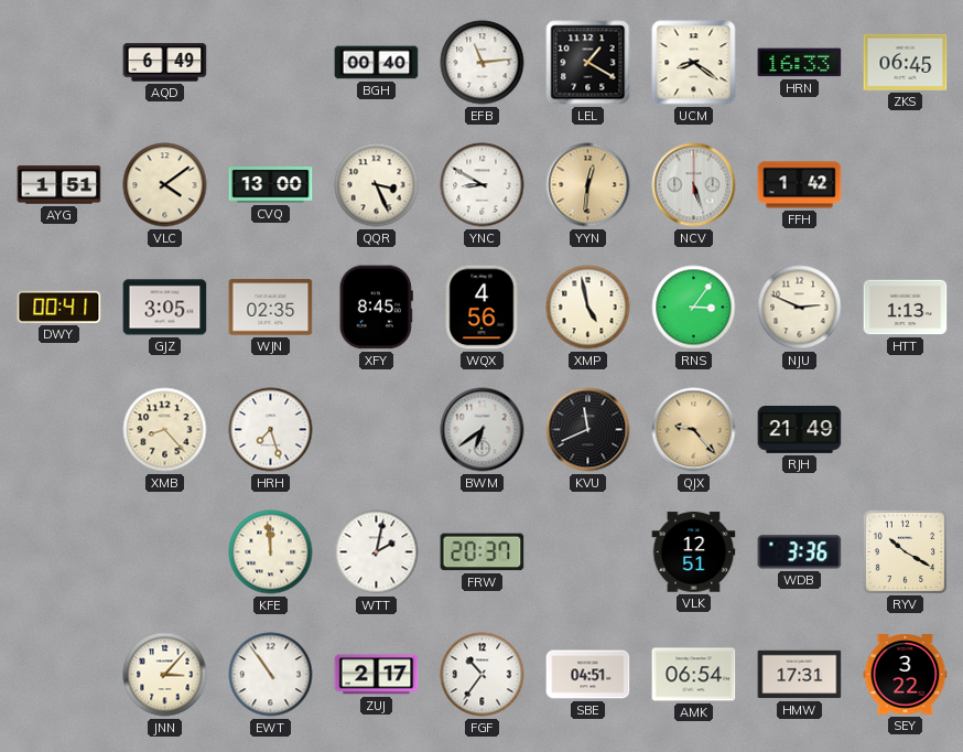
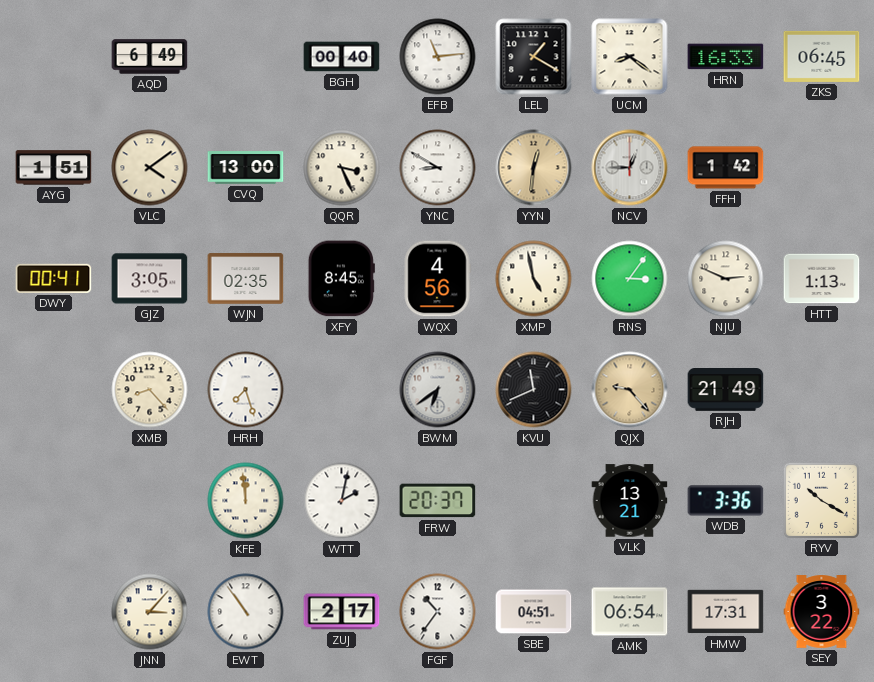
NCV: 5:27 -> 12:45
VLK: 12:51 -> 13:21
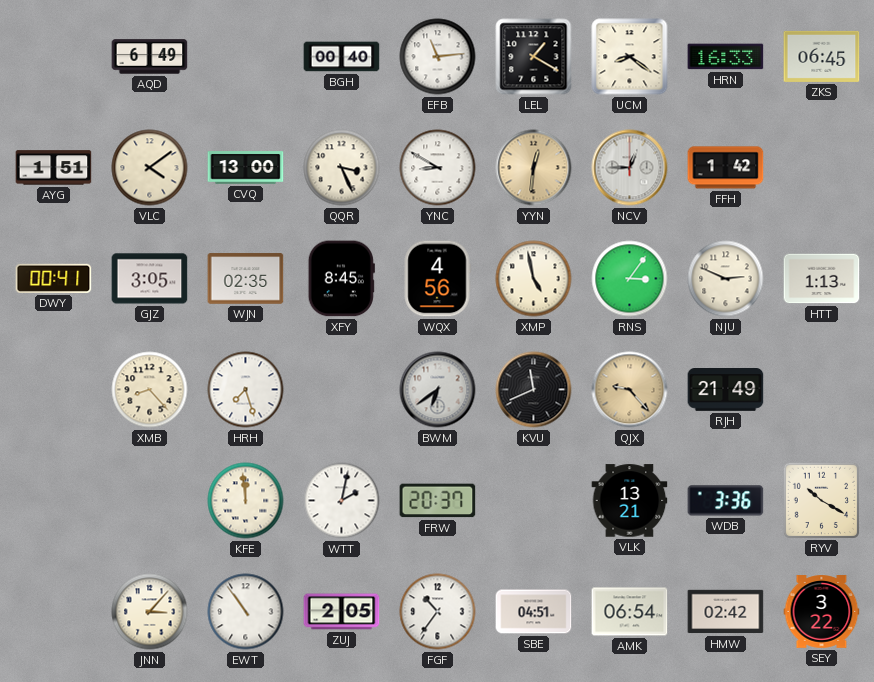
ZUJ: 2:17 -> 2:05
HMW: 17:31 -> 02:42
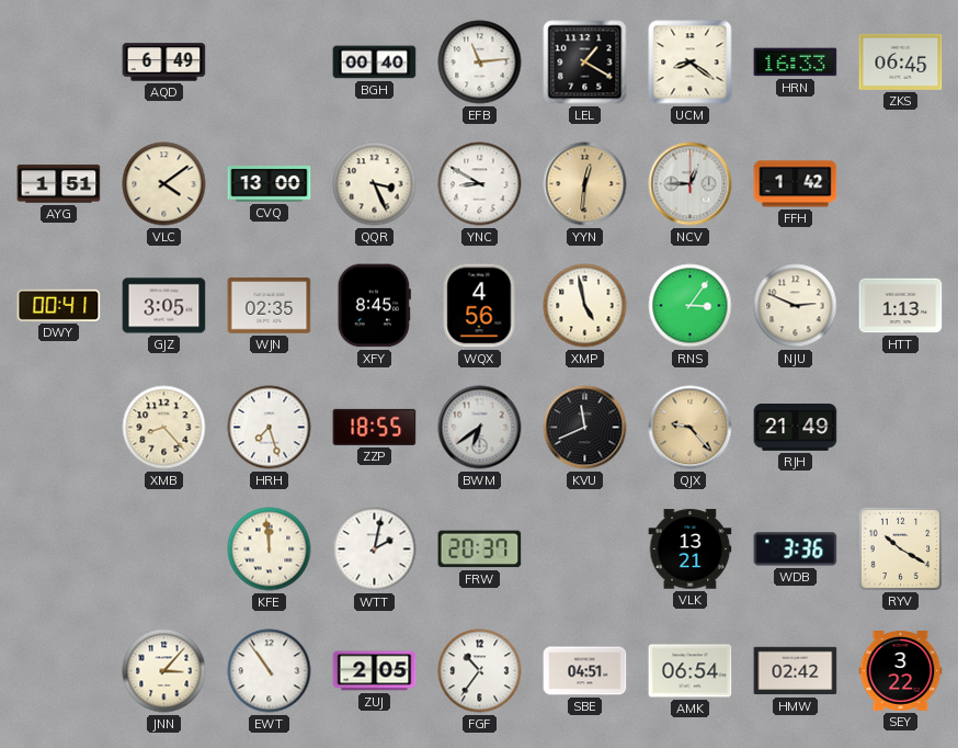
ZZP: none -> 18:55
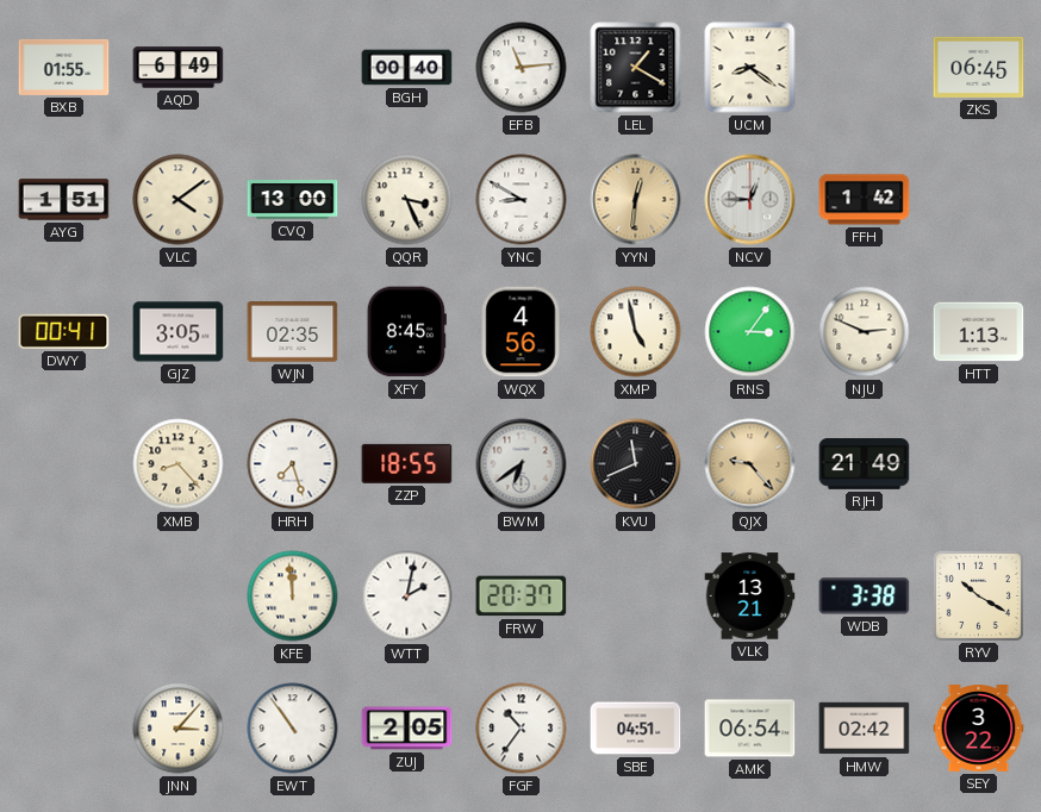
BXB: none -> 01:55
HRN: 16:33 -> none
WDB: 3:36 -> 3:38
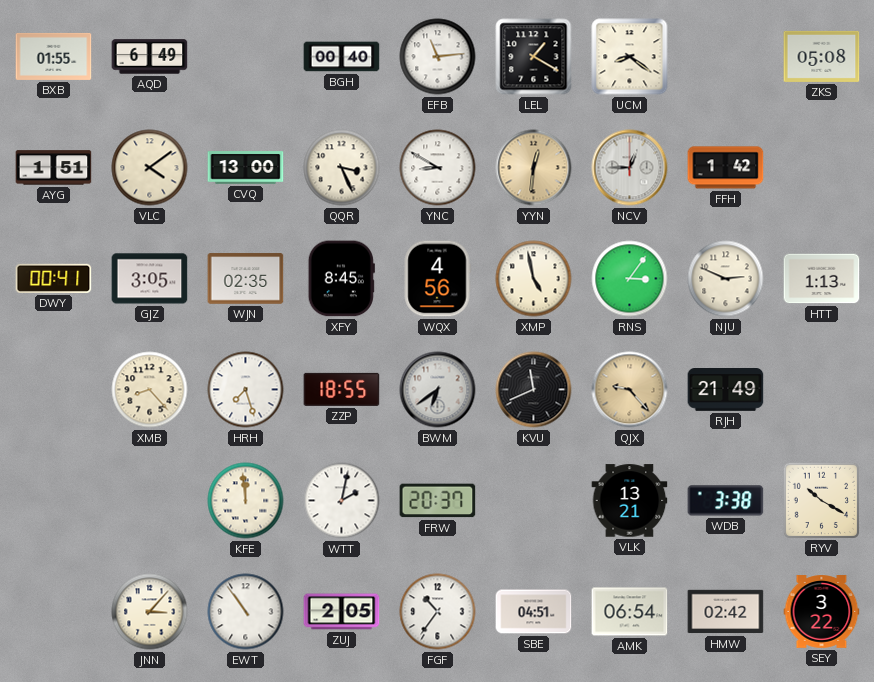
ZKS: 06:45 -> 05:08
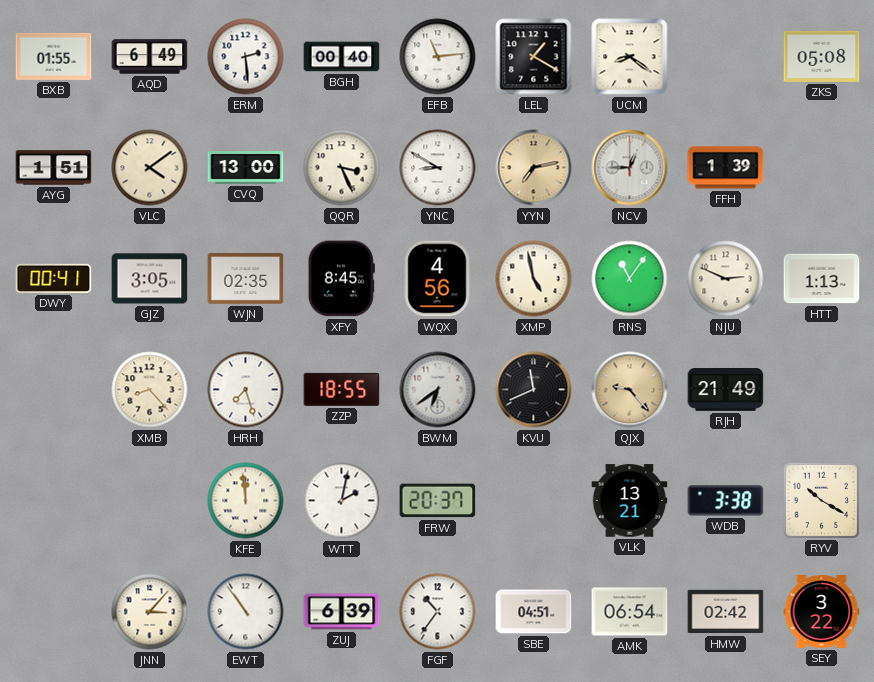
ERM: none -> 2:29
YYN: 12:31 -> 7:13
FFH: 1:42 -> 1:39
RNS: 3:06 -> 11:06
ZUJ: 2:05 -> 6:39
